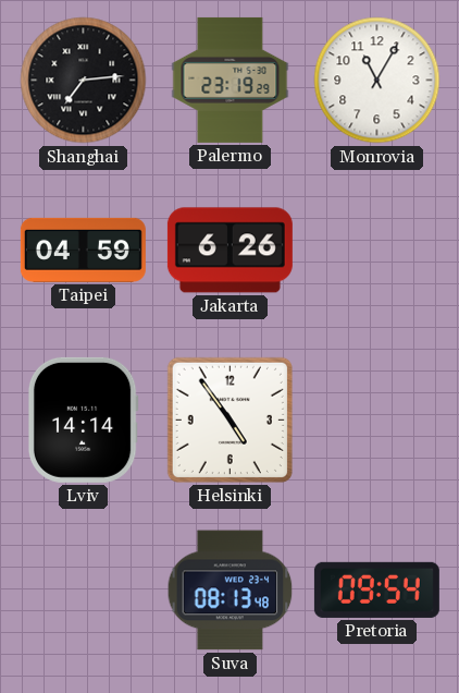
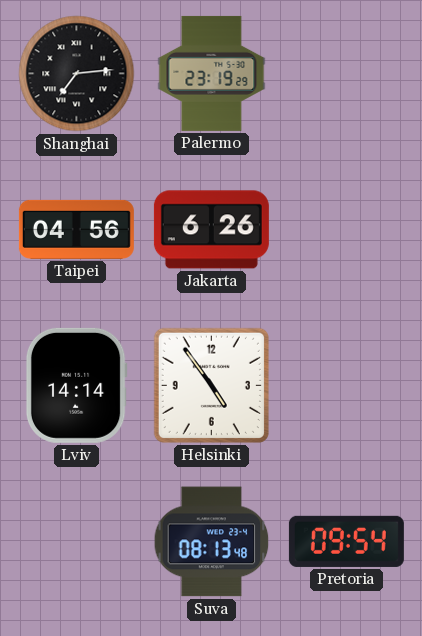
Monrovia: 11:05 -> none
Taipei: 04:59 -> 04:56
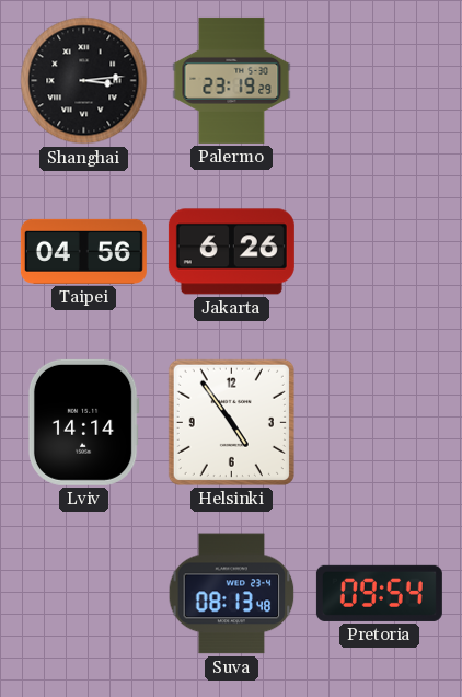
Shanghai: 7:14 -> 3:14
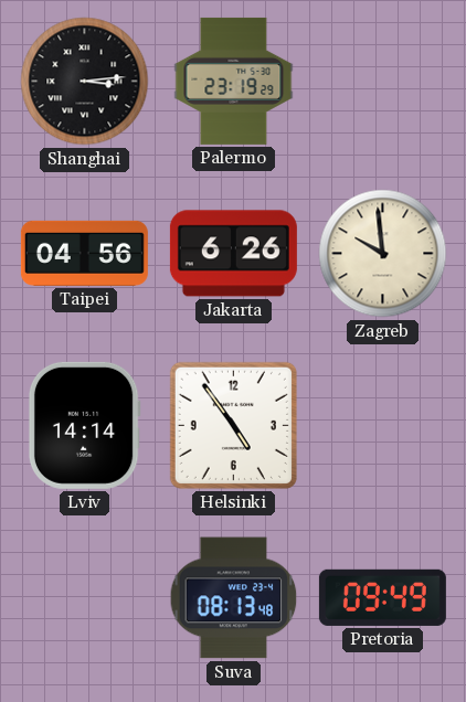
Zagreb: none -> 9:59
Pretoria: 09:54 -> 09:49
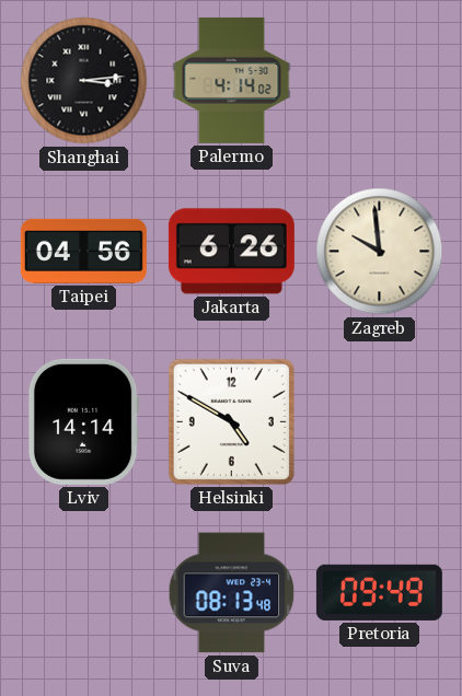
Palermo: 23:19 -> 4:14
Helsinki: 4:54 -> 4:50
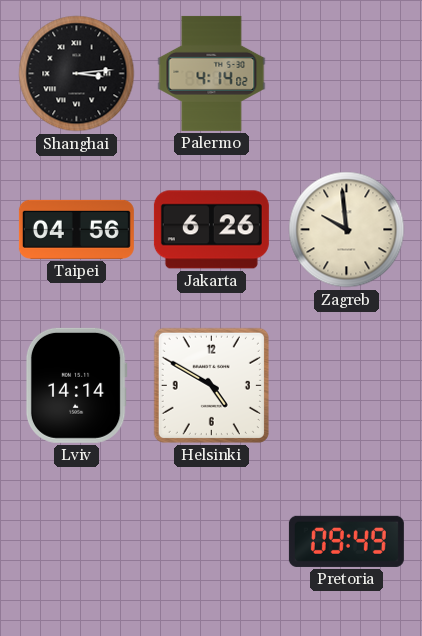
Suva: 08:13 -> none
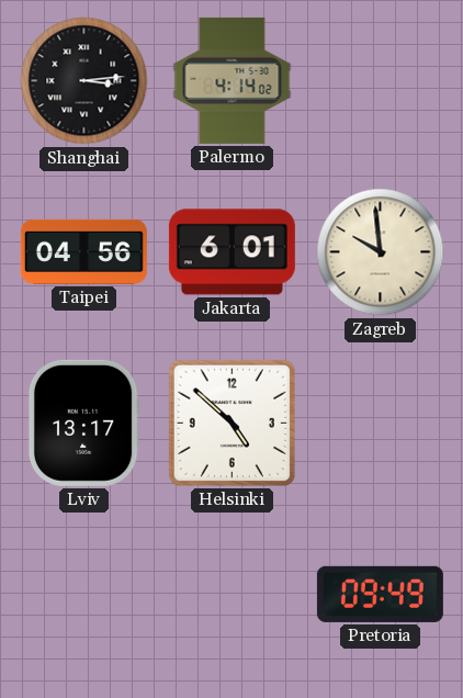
Jakarta: 6:26 -> 6:01
Lviv: 14:14 -> 13:17
Helsinki: 4:50 -> 4:52
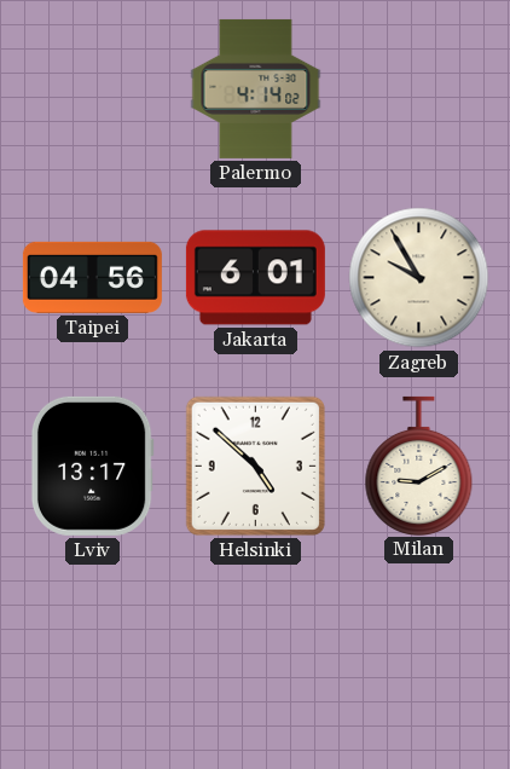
Shanghai: 3:14 -> none
Zagreb: 9:59 -> 9:55
Milan: none -> 9:10
Pretoria: 09:49 -> none
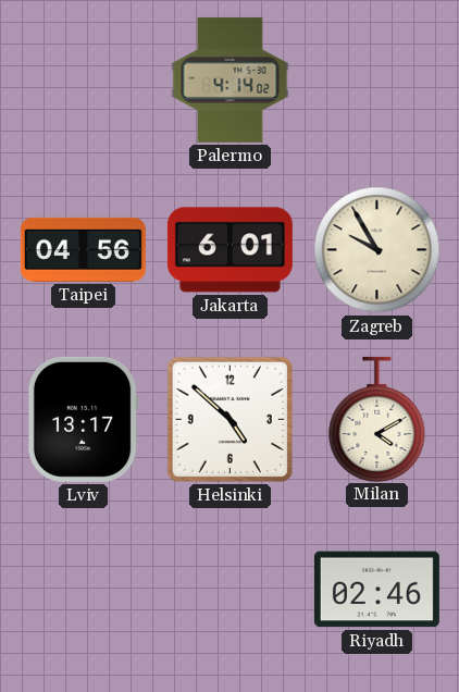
Milan: 9:10 -> 4:10
Riyadh: none -> 02:46
